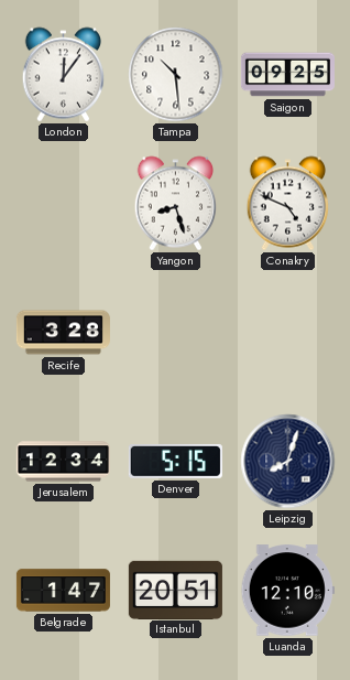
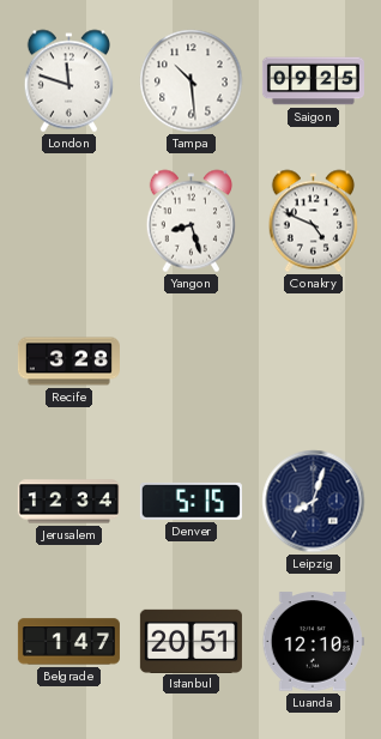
London: 12:06 -> 11:48
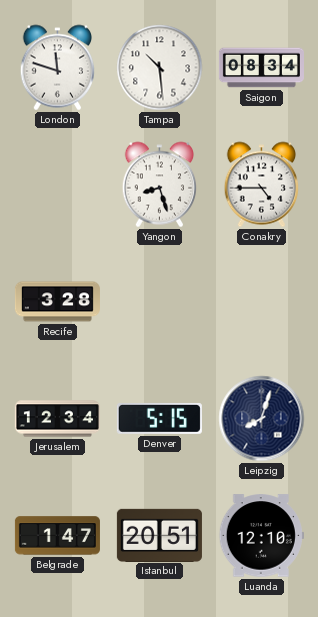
Saigon: 09:25 -> 08:34
Conakry: 4:49 -> 4:45
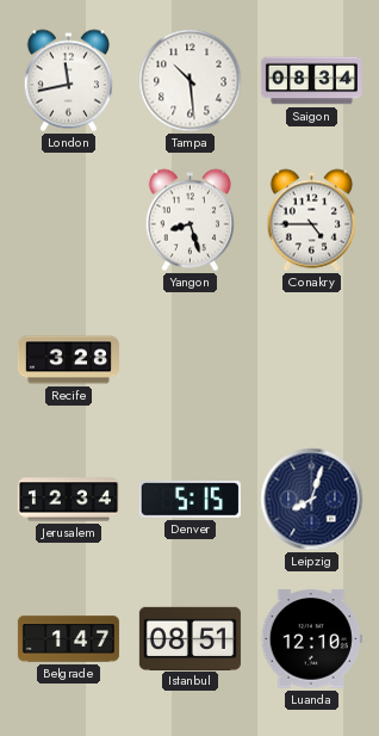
London: 11:48 -> 11:43
Istanbul: 20:51 -> 08:51
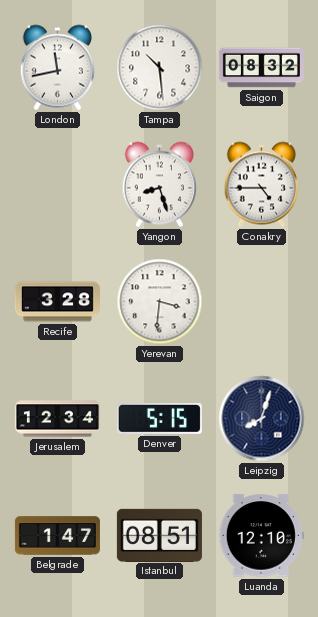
Saigon: 08:34 -> 08:32
Yerevan: none -> 3:31
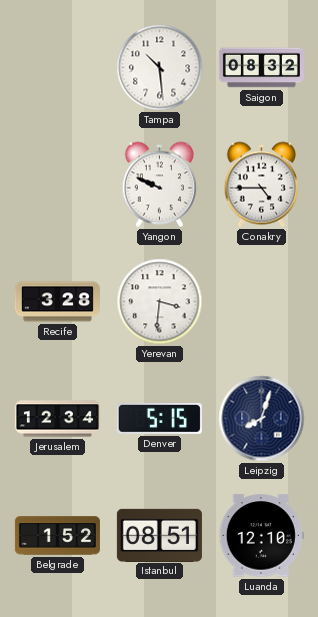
London: 11:43 -> none
Yangon: 8:27 -> 9:49
Belgrade: 1:47 -> 1:52
